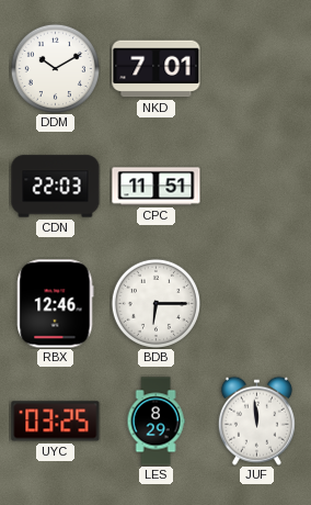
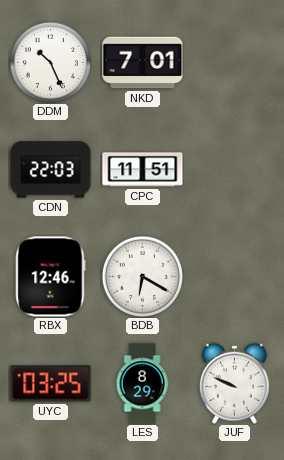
DDM: 10:10 -> 10:26
BDB: 6:15 -> 6:20
JUF: 11:59 -> 9:49
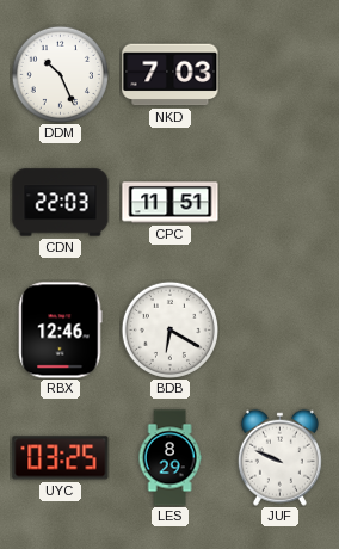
NKD: 7:01 -> 7:03
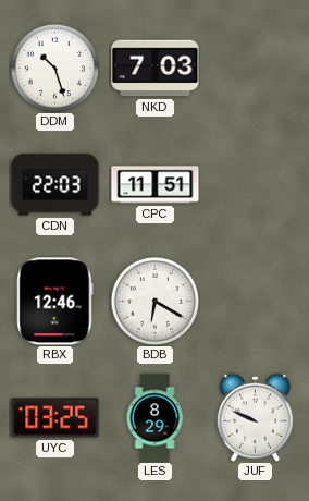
DDM: 10:26 -> 10:27
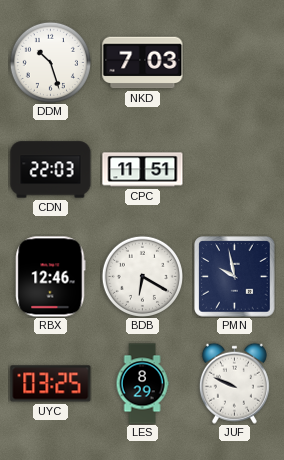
PMN: none -> 9:58
